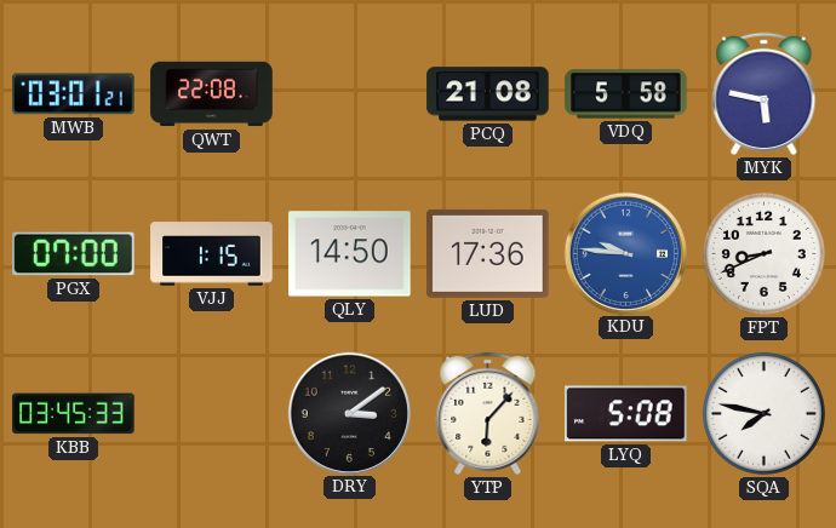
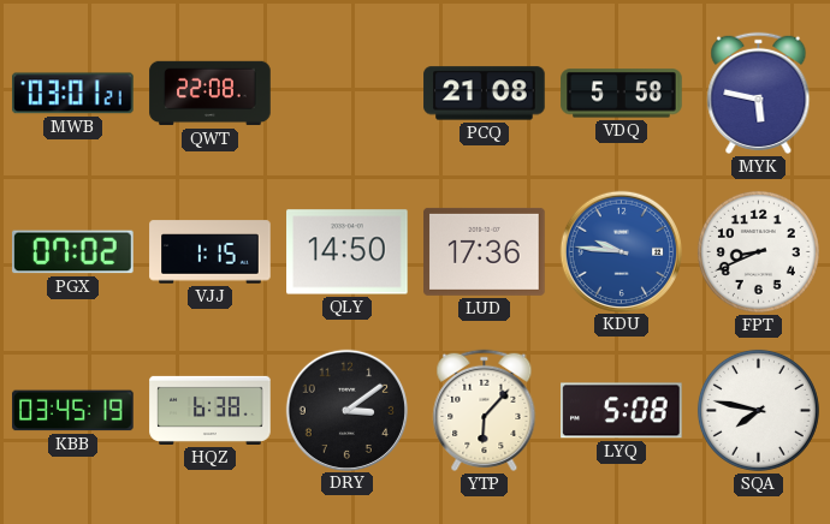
PGX: 07:00 -> 07:02
KBB: 03:45:33 -> 03:45:19
HQZ: none -> 6:38
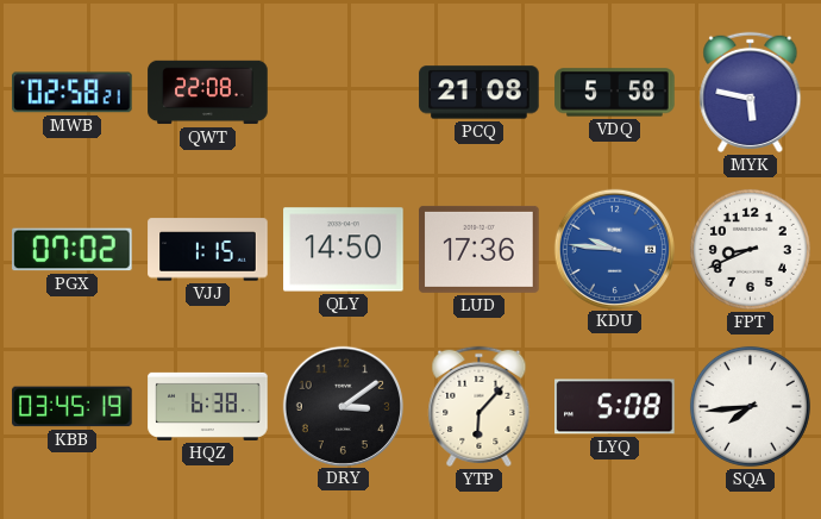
MWB: 03:01 -> 02:58
SQA: 7:47 -> 7:44
